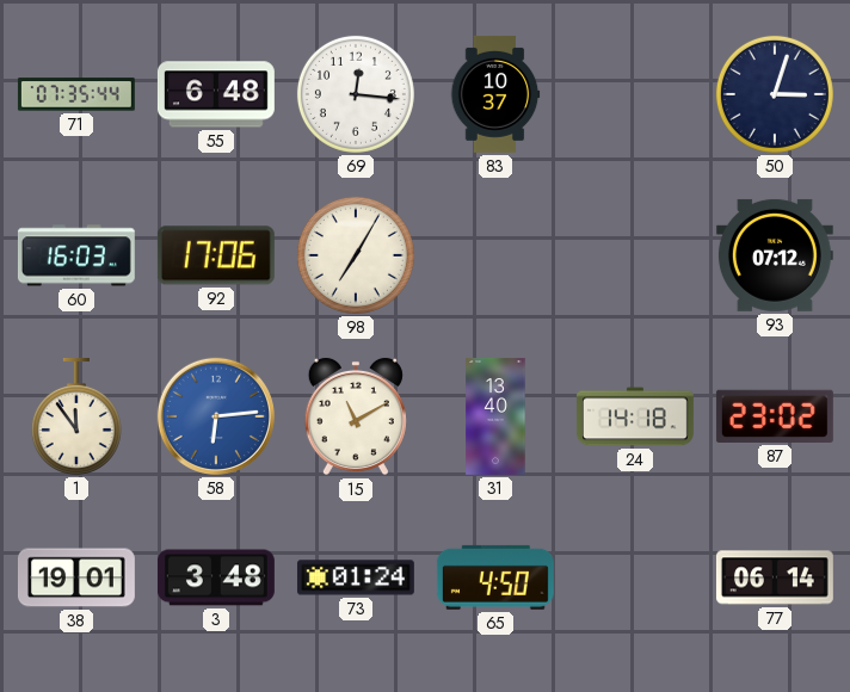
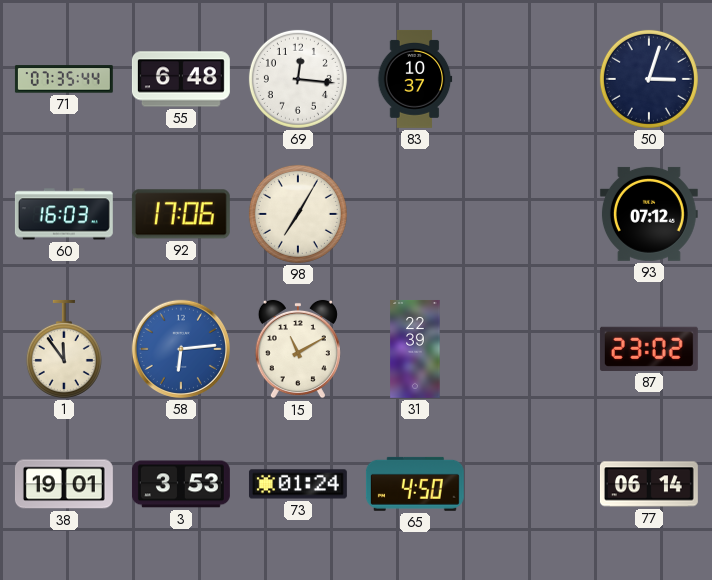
31: 13:40 -> 22:39
24: 14:18 -> none
3: 3:48 -> 3:53
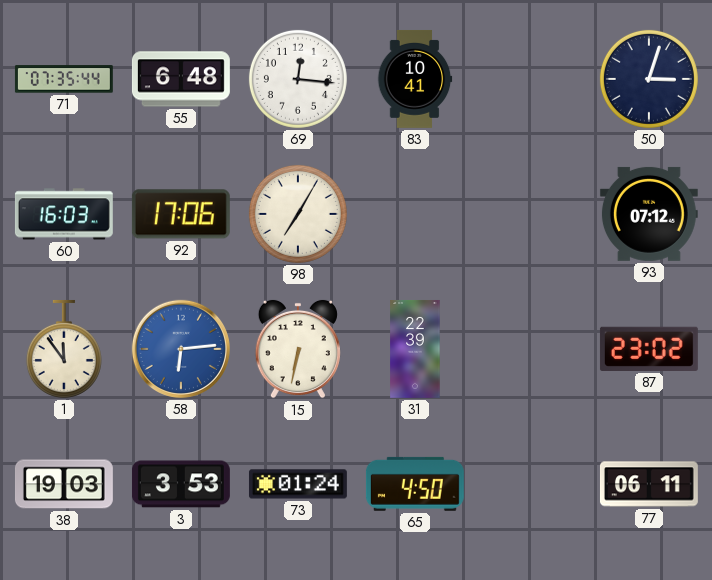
83: 10:37 -> 10:41
15: 11:10 -> 6:32
38: 19:01 -> 19:03
77: 06:14 -> 06:11
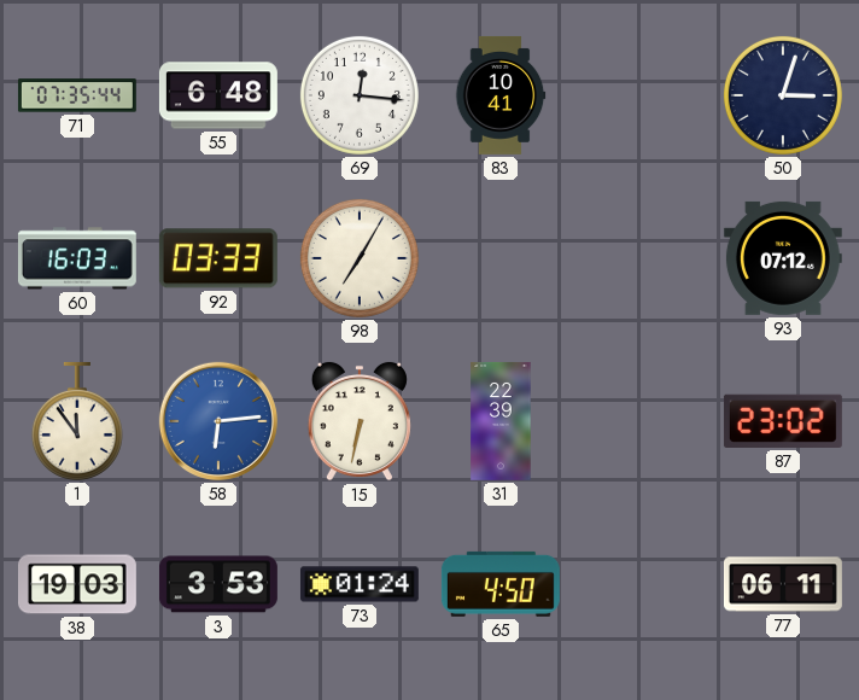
92: 17:06 -> 03:33
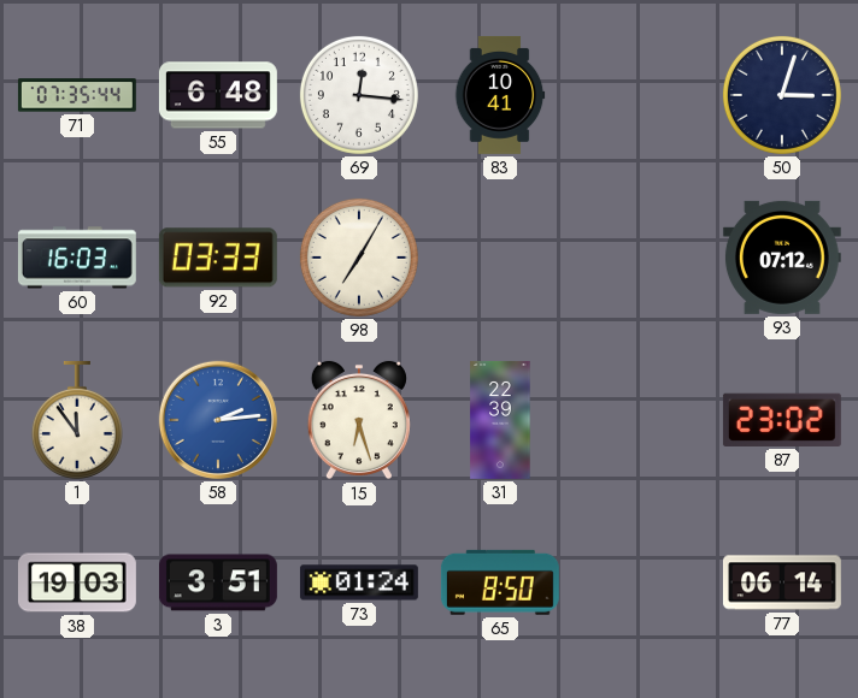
58: 6:14 -> 2:14
15: 6:32 -> 6:27
3: 3:53 -> 3:51
65: 4:50 -> 8:50
77: 06:11 -> 06:14
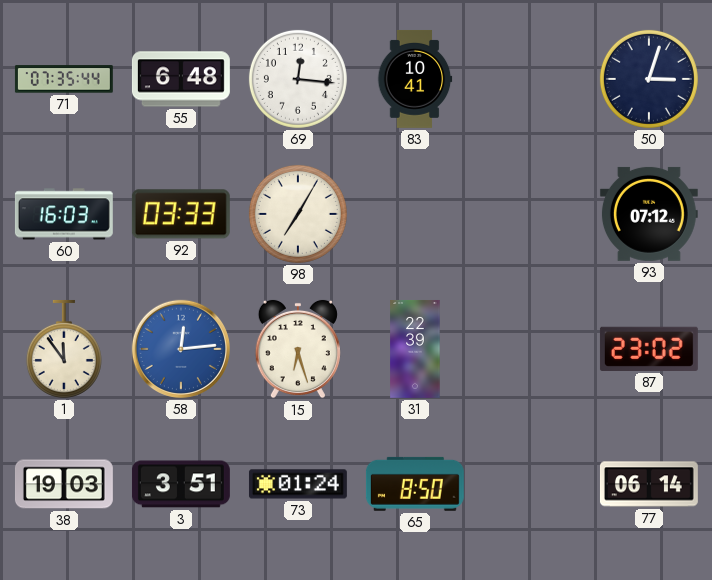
58: 2:14 -> 12:14
